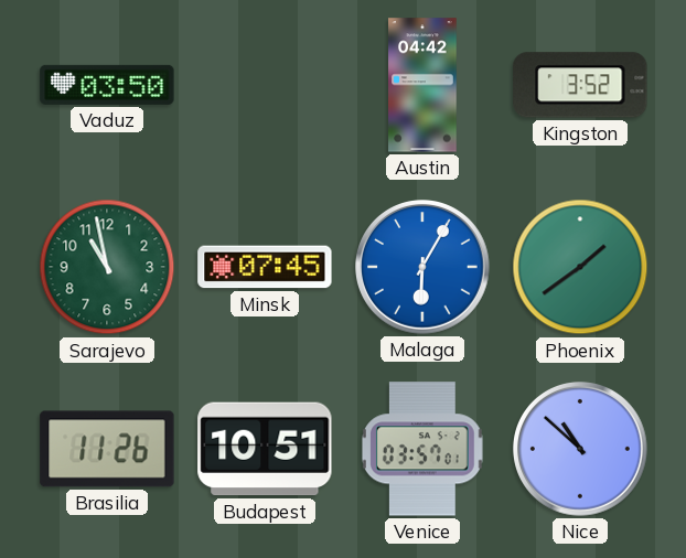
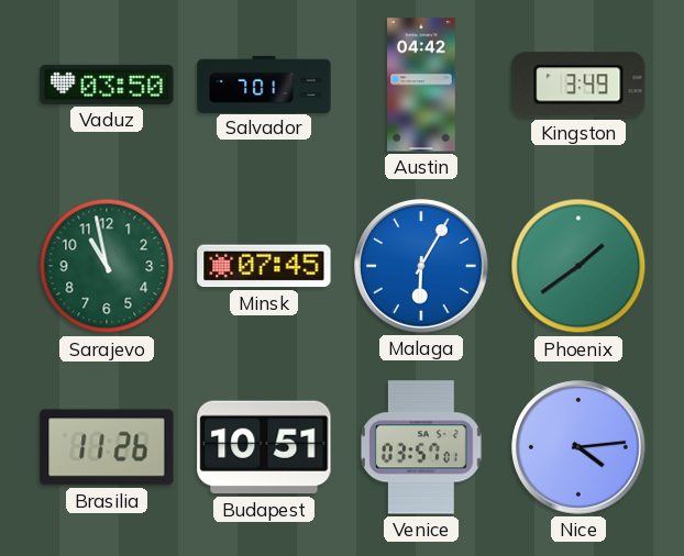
Salvador: none -> 7:01
Kingston: 3:52 -> 3:49
Nice: 10:52 -> 4:14
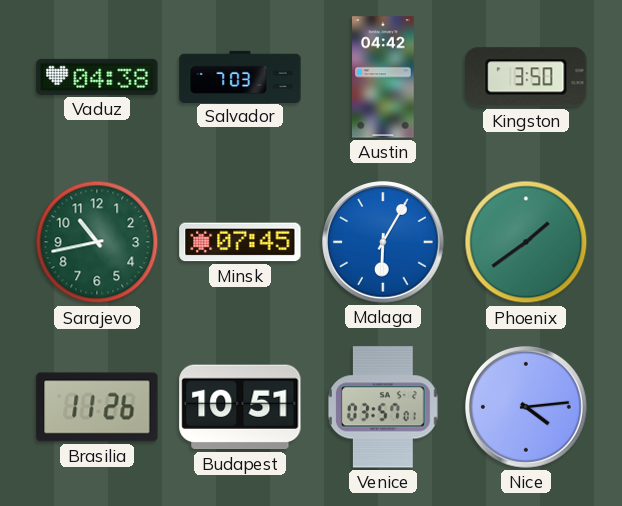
Vaduz: 03:50 -> 04:38
Salvador: 7:01 -> 7:03
Kingston: 3:49 -> 3:50
Sarajevo: 10:58 -> 10:43
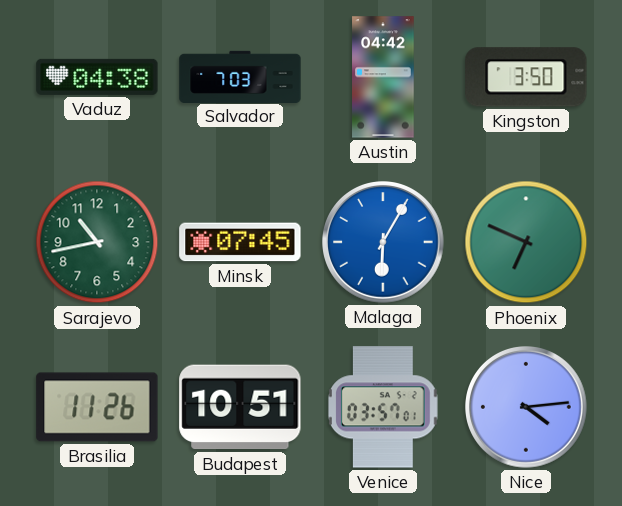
Phoenix: 1:39 -> 6:49
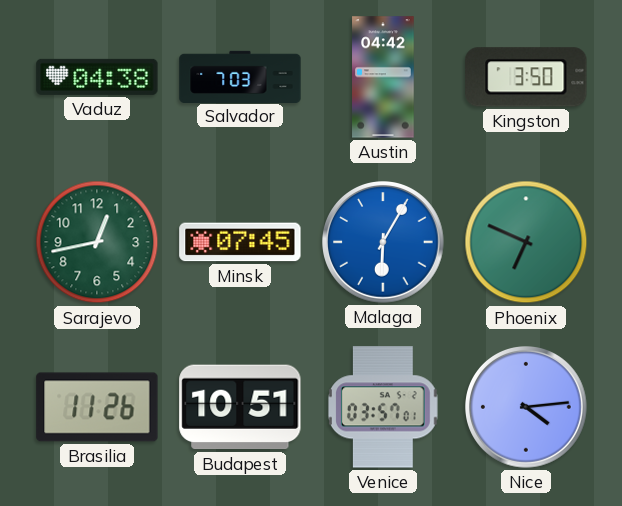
Sarajevo: 10:43 -> 12:43
